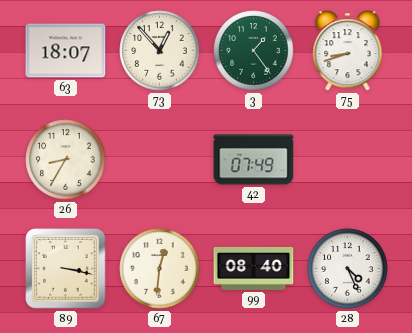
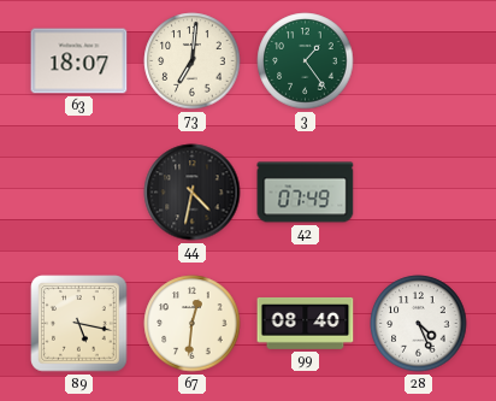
73: 12:53 -> 7:01
75: 8:42 -> none
26: 8:35 -> none
44: none -> 4:32
89: 3:17 -> 5:17
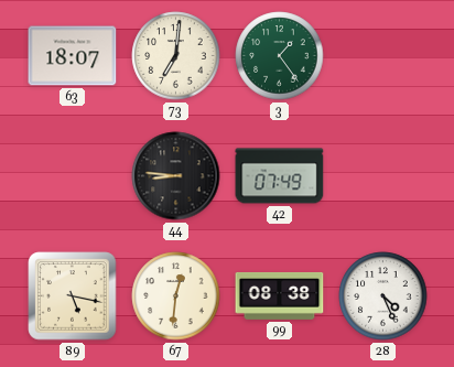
44: 4:32 -> 8:46
99: 08:40 -> 08:38
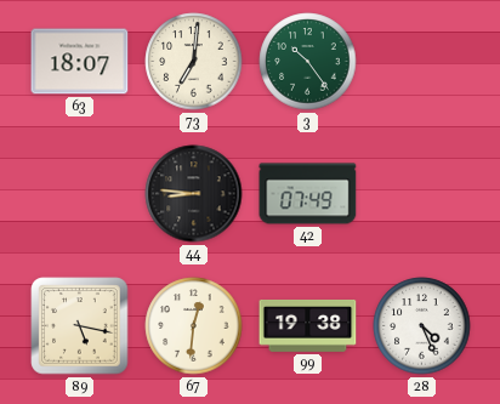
3: 1:24 -> 10:24
99: 08:38 -> 19:38
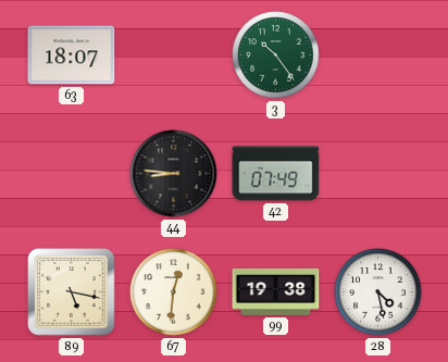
73: 7:01 -> none
28: 4:26 -> 4:28
